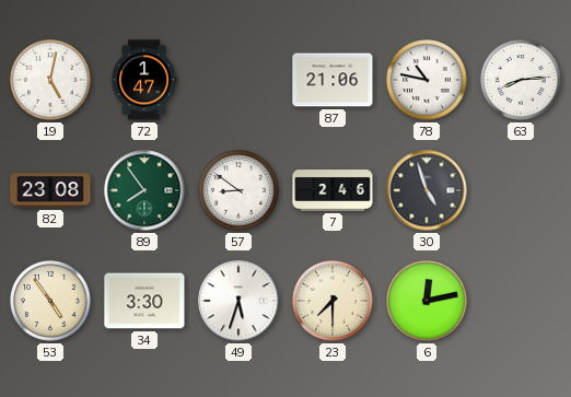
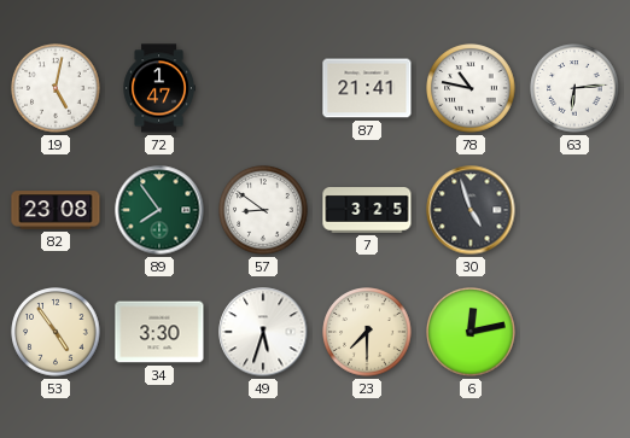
87: 21:06 -> 21:41
63: 8:14 -> 6:14
7: 2:46 -> 3:25
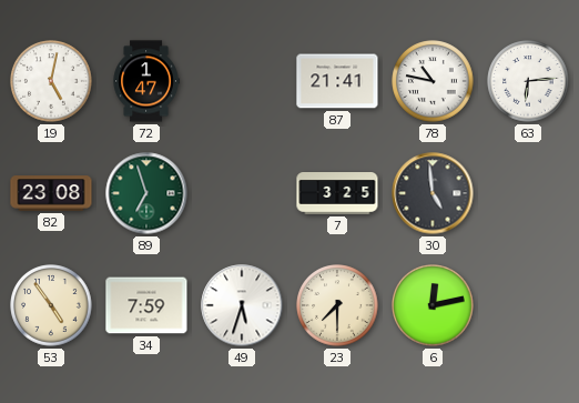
89: 7:54 -> 6:57
57: 8:51 -> none
30: 4:57 -> 4:59
34: 3:30 -> 7:59
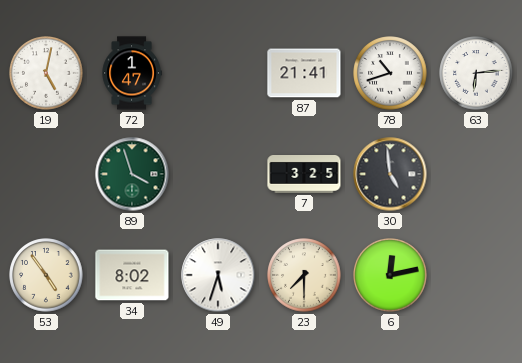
78: 10:47 -> 10:42
82: 23:08 -> none
89: 6:57 -> 3:57
34: 7:59 -> 8:02
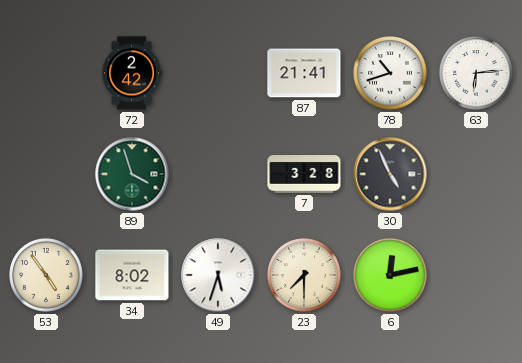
19: 5:02 -> none
72: 1:47 -> 2:42
7: 3:25 -> 3:28
30: 4:59 -> 4:56
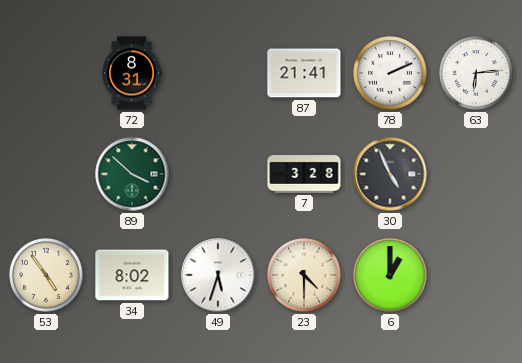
72: 2:42 -> 8:31
78: 10:42 -> 2:11
89: 3:57 -> 3:52
23: 7:30 -> 4:30
6: 12:13 -> 1:00
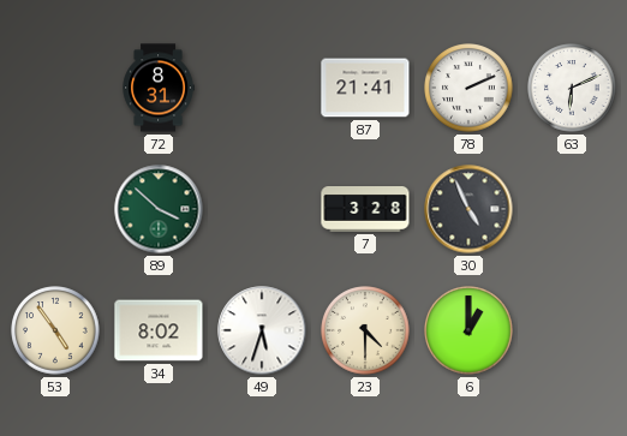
63: 6:14 -> 6:11
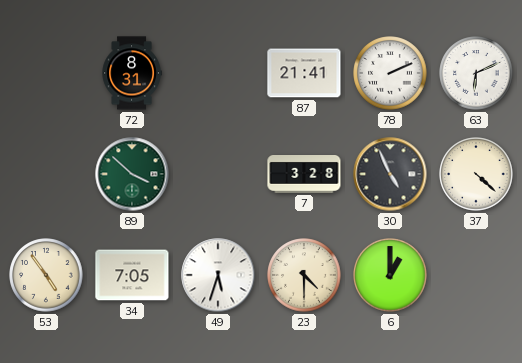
37: none -> 4:22
34: 8:02 -> 7:05
